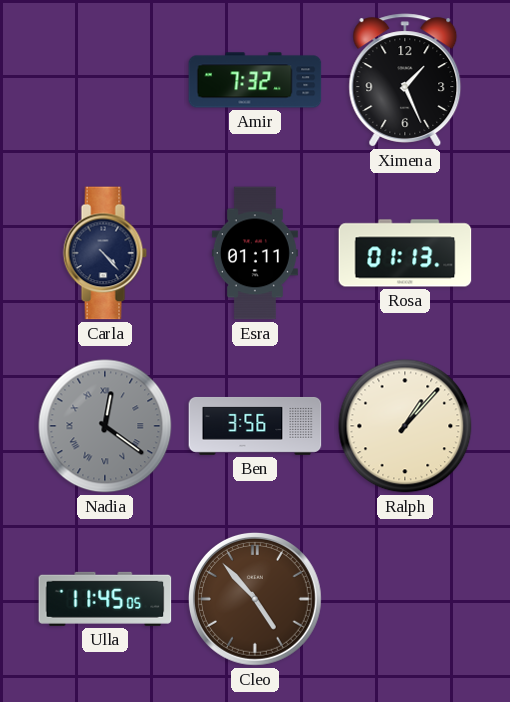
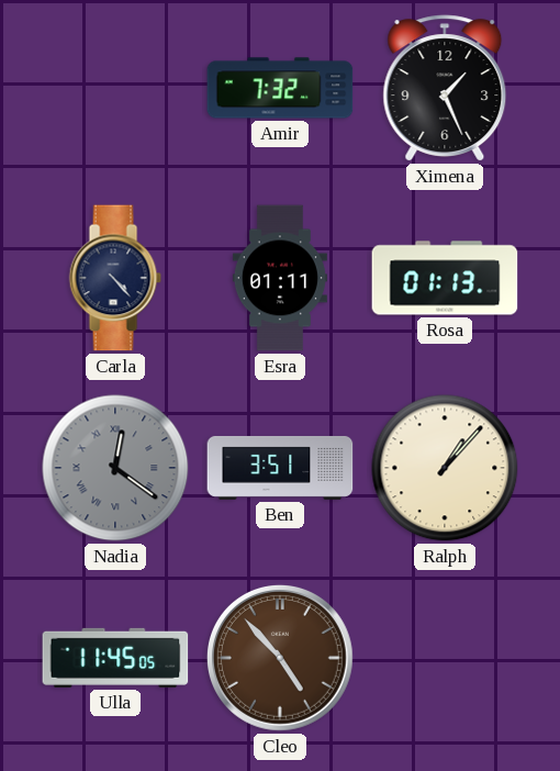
Ben: 3:56 -> 3:51
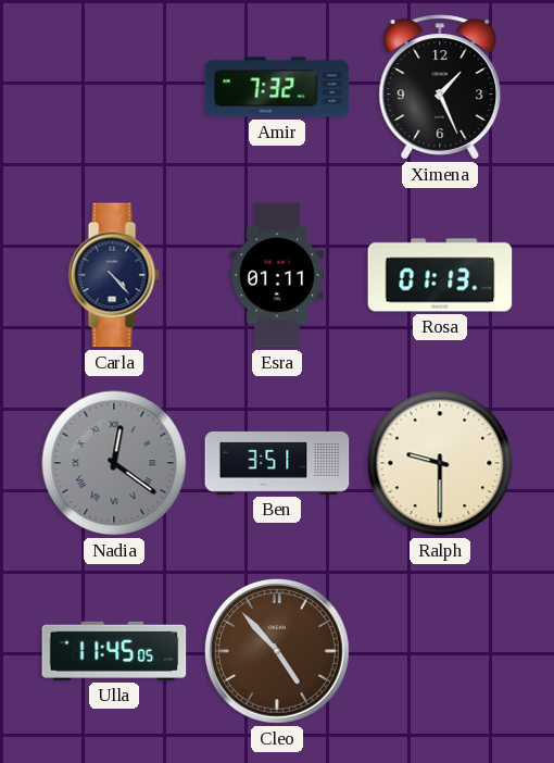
Ralph: 1:07 -> 9:30
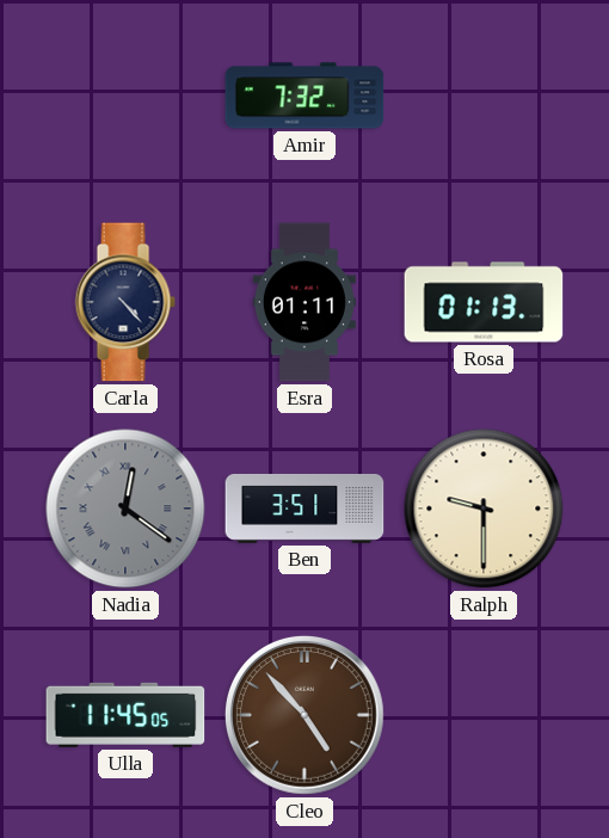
Ximena: 1:26 -> none
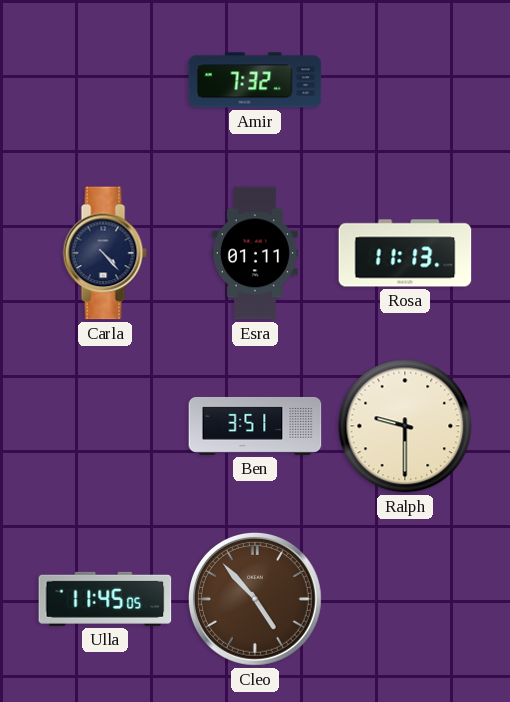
Rosa: 01:13 -> 11:13
Nadia: 12:21 -> none
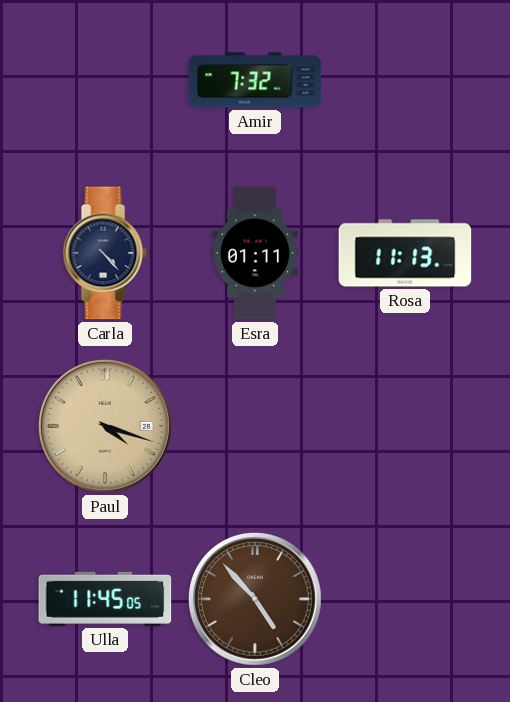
Paul: none -> 4:18
Ben: 3:51 -> none
Ralph: 9:30 -> none
